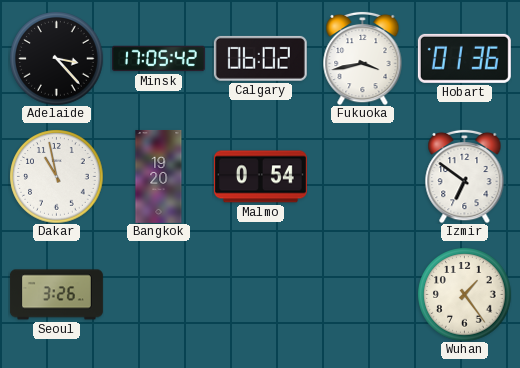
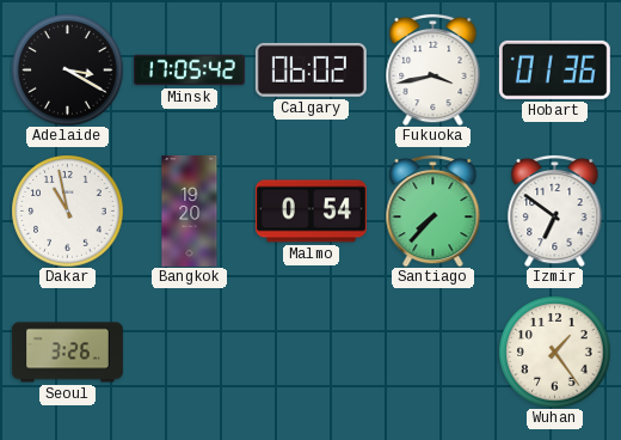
Adelaide: 3:23 -> 3:20
Santiago: none -> 7:37
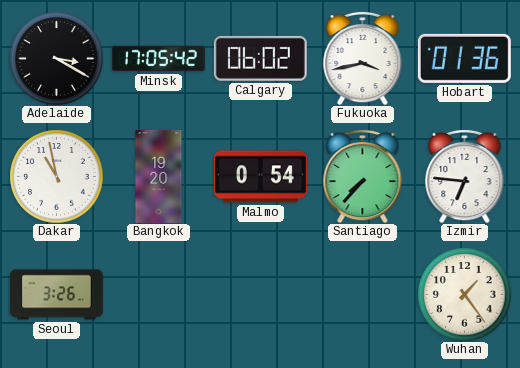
Izmir: 6:51 -> 6:46
